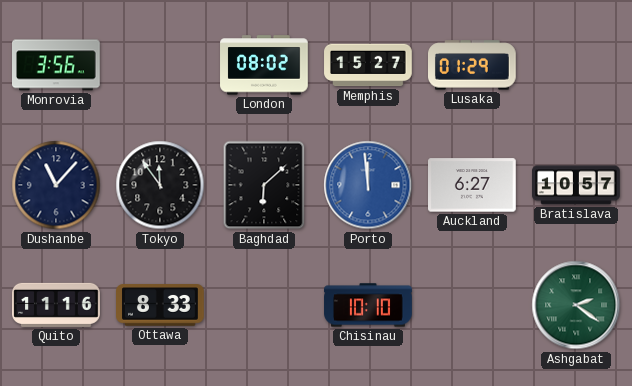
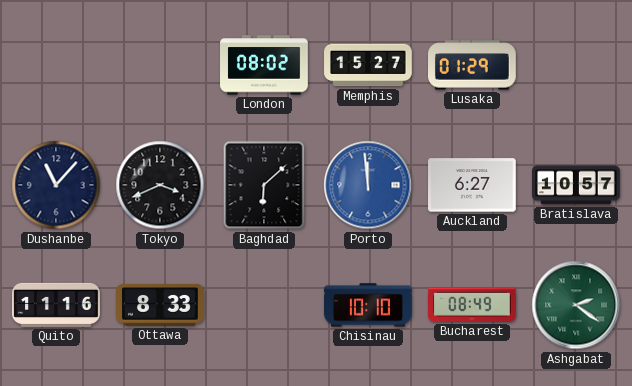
Monrovia: 3:56 -> none
Tokyo: 11:54 -> 3:41
Bucharest: none -> 08:49
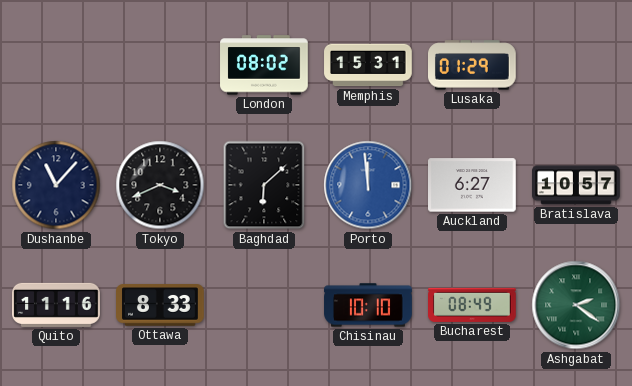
Memphis: 15:27 -> 15:31
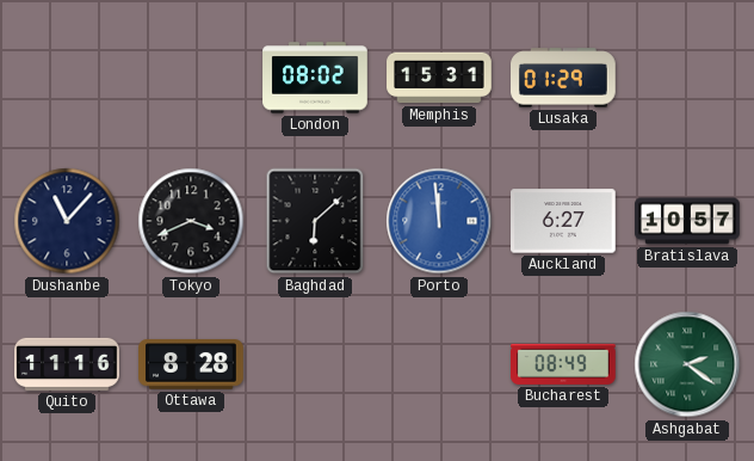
Ottawa: 8:33 -> 8:28
Chisinau: 10:10 -> none
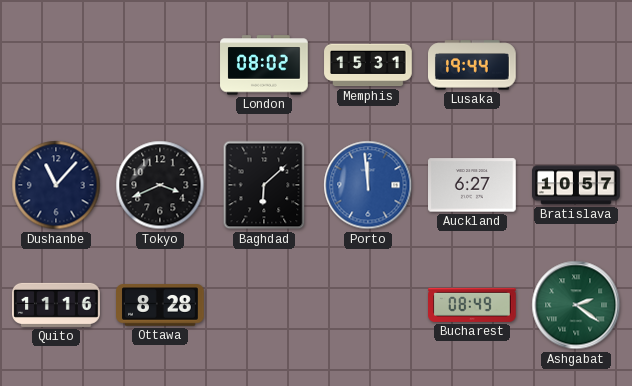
Lusaka: 01:29 -> 19:44
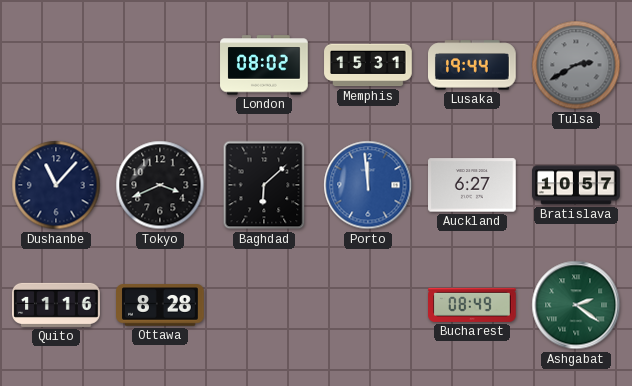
Tulsa: none -> 2:40
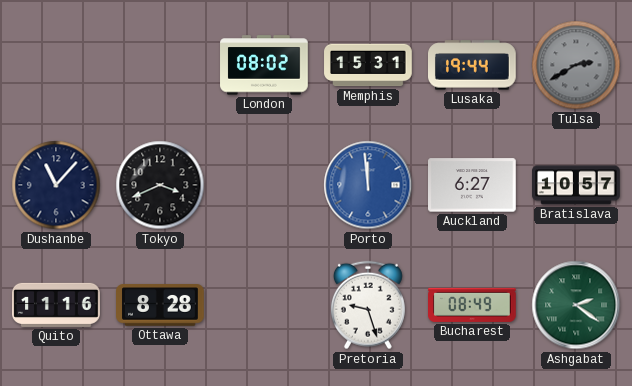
Baghdad: 6:08 -> none
Pretoria: none -> 9:27
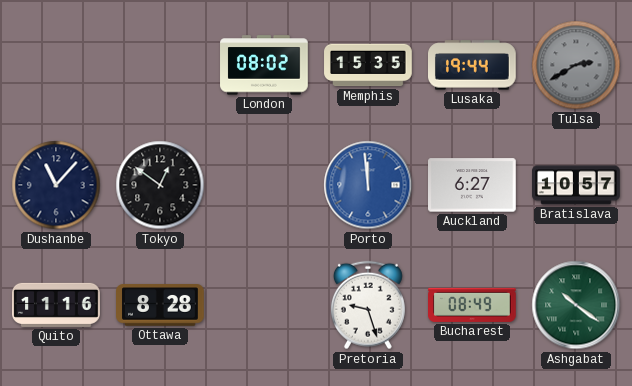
Memphis: 15:31 -> 15:35
Tokyo: 3:41 -> 12:51
Ashgabat: 2:21 -> 10:21
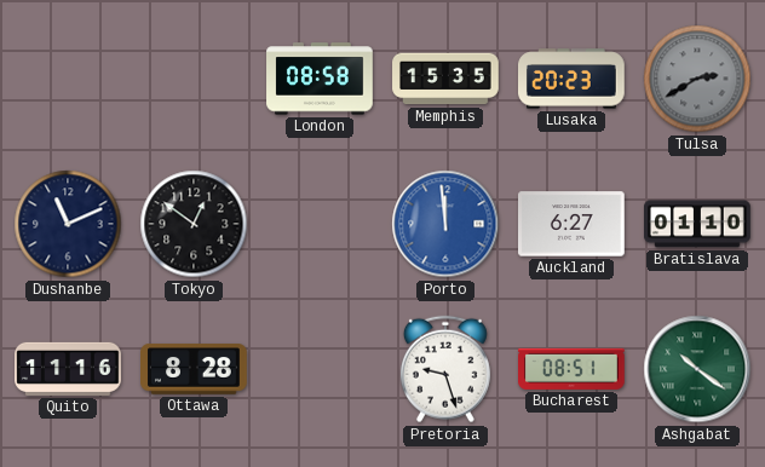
London: 08:02 -> 08:58
Lusaka: 19:44 -> 20:23
Dushanbe: 11:07 -> 11:11
Bratislava: 10:57 -> 01:10
Bucharest: 08:49 -> 08:51
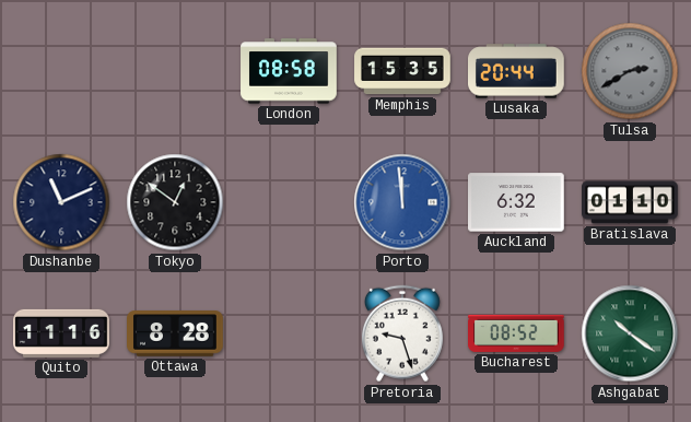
Lusaka: 20:23 -> 20:44
Auckland: 6:27 -> 6:32
Bucharest: 08:51 -> 08:52
